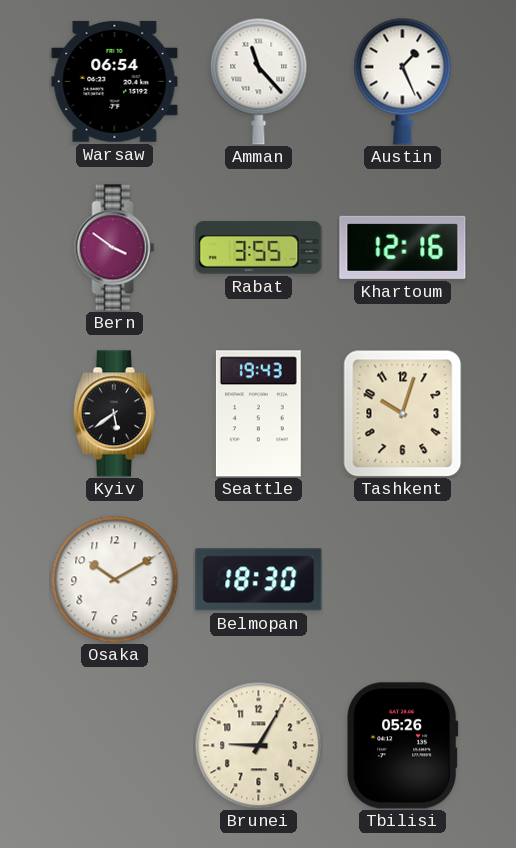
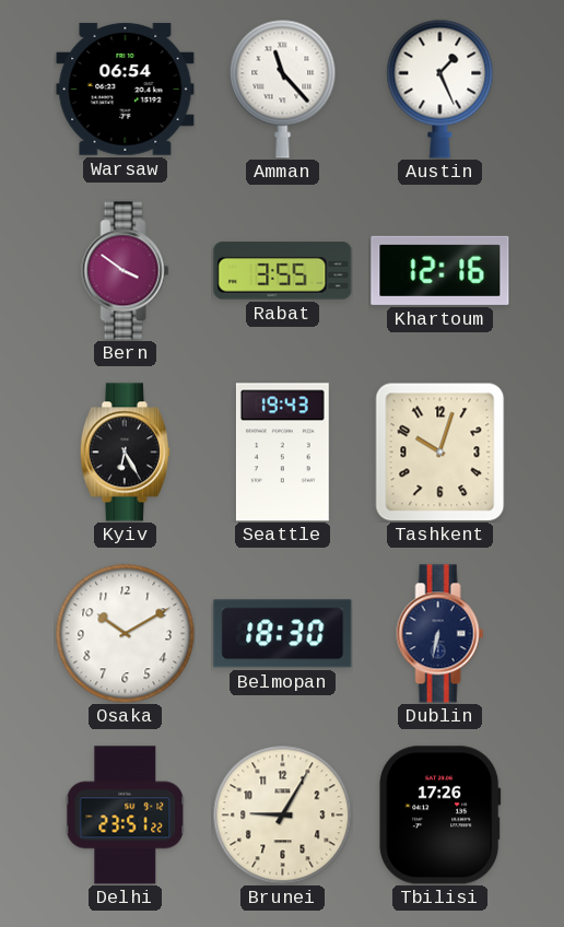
Kyiv: 5:39 -> 6:25
Dublin: none -> 6:32
Delhi: none -> 23:51
Tbilisi: 05:26 -> 17:26
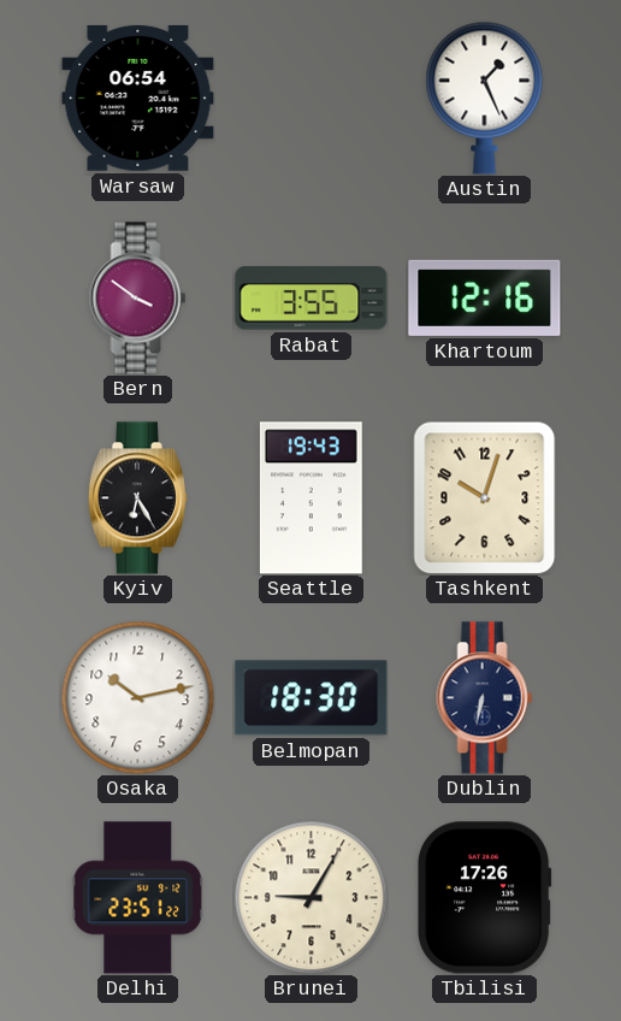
Amman: 11:23 -> none
Osaka: 10:10 -> 10:13
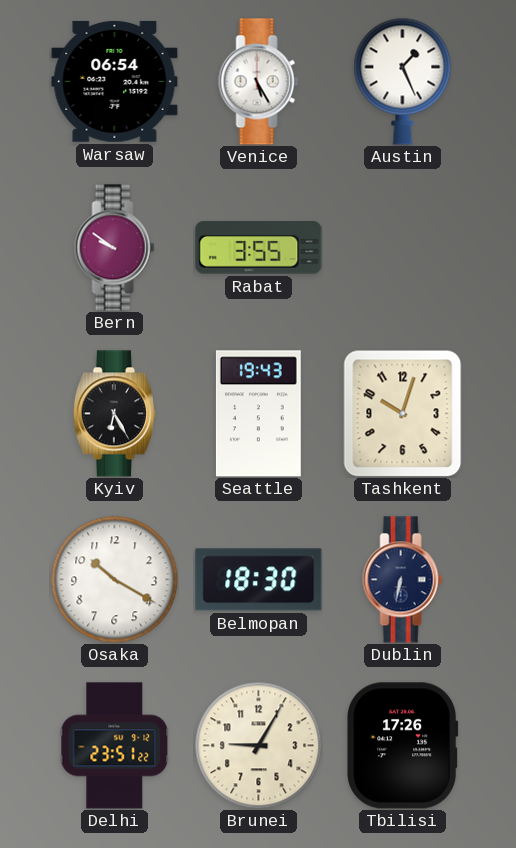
Venice: none -> 5:25
Bern: 3:51 -> 9:51
Khartoum: 12:16 -> none
Osaka: 10:13 -> 10:20
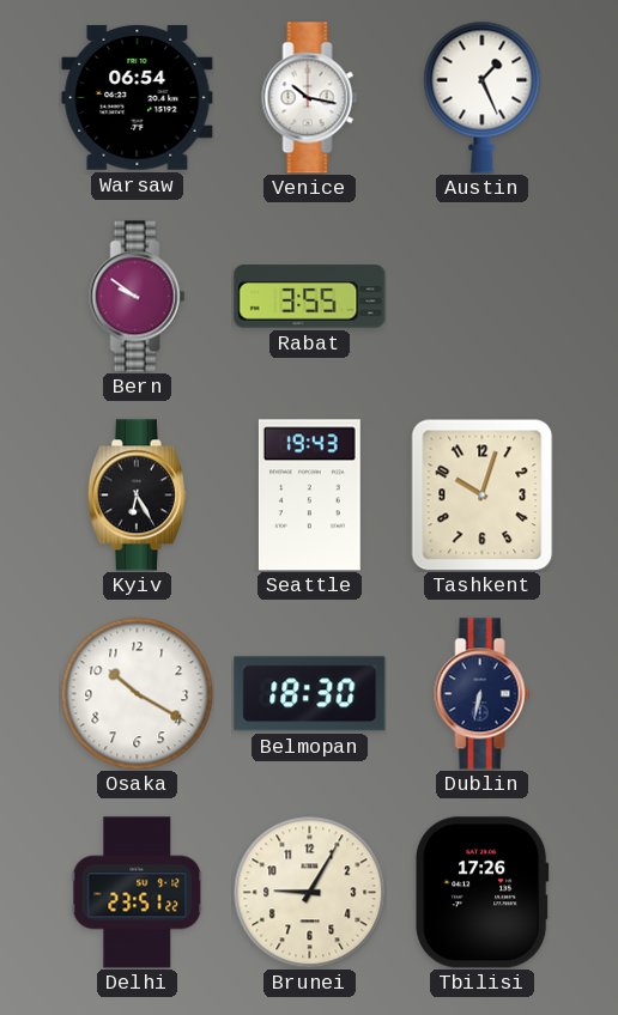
Venice: 5:25 -> 10:17
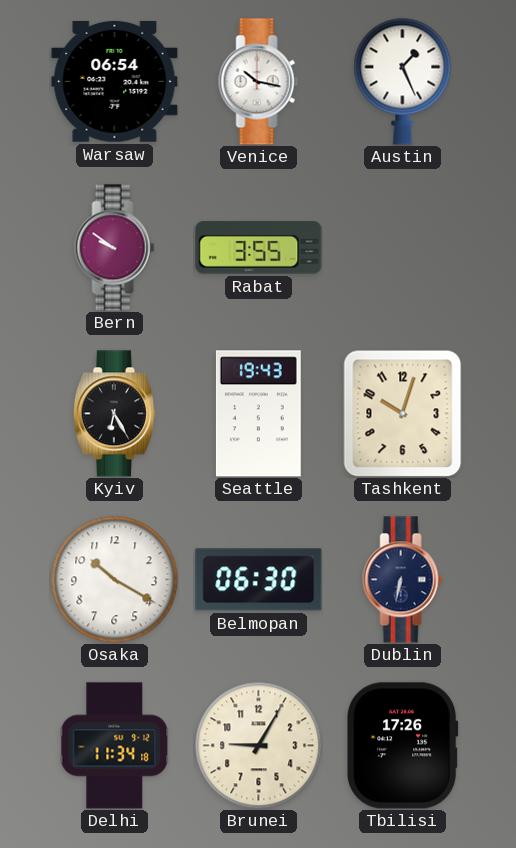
Belmopan: 18:30 -> 06:30
Delhi: 23:51 -> 11:34
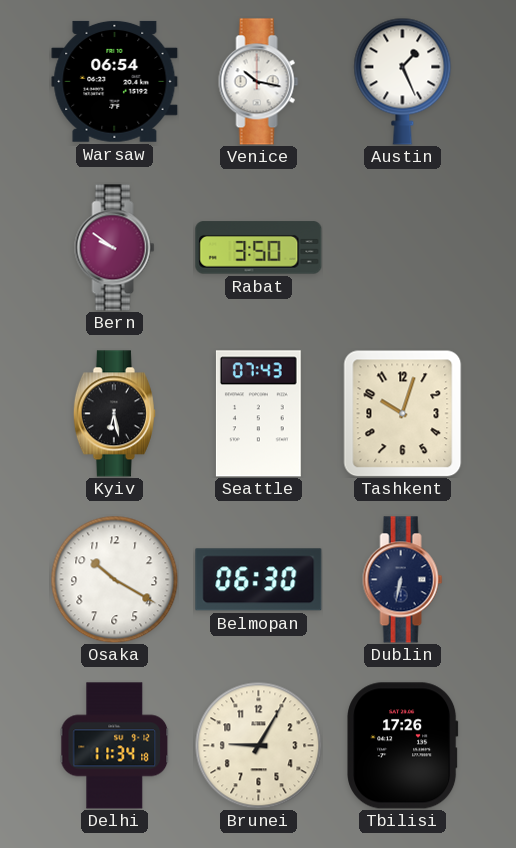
Rabat: 3:55 -> 3:50
Kyiv: 6:25 -> 6:28
Seattle: 19:43 -> 07:43
